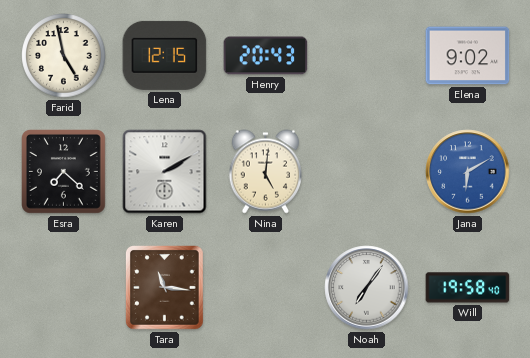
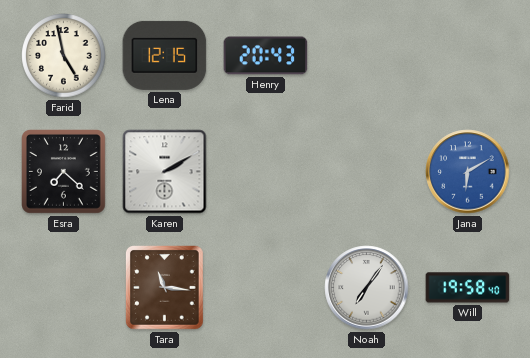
Elena: 9:02 -> none
Nina: 5:01 -> none
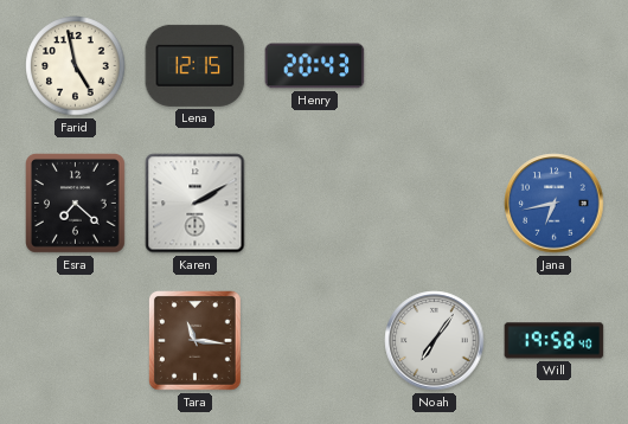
Jana: 6:10 -> 6:43
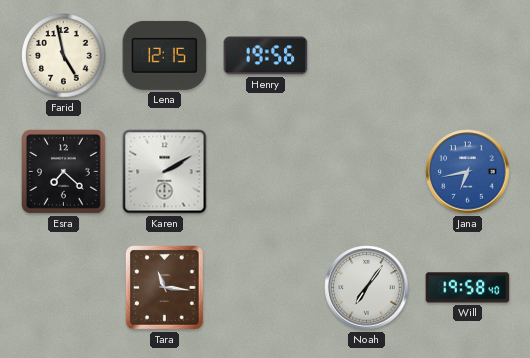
Henry: 20:43 -> 19:56
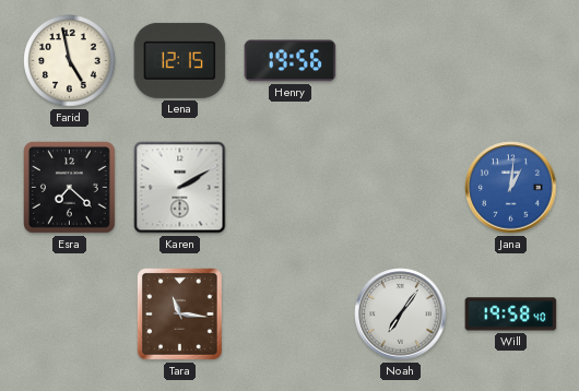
Jana: 6:43 -> 1:01
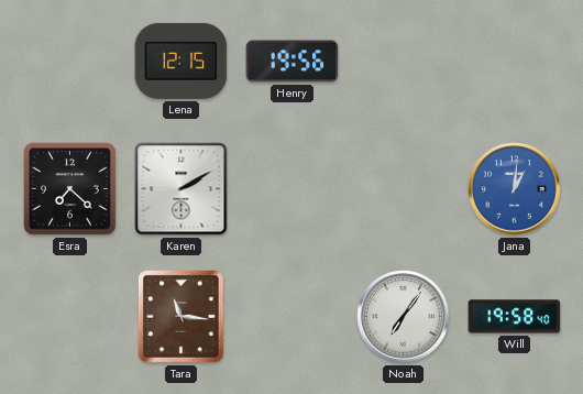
Farid: 4:58 -> none
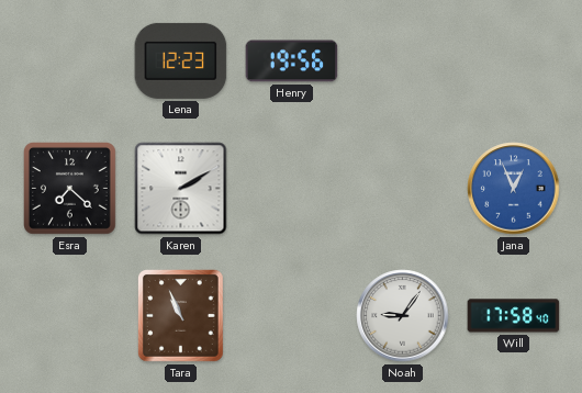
Lena: 12:15 -> 12:23
Jana: 1:01 -> 12:56
Tara: 11:16 -> 10:56
Noah: 7:06 -> 9:06
Will: 19:58 -> 17:58
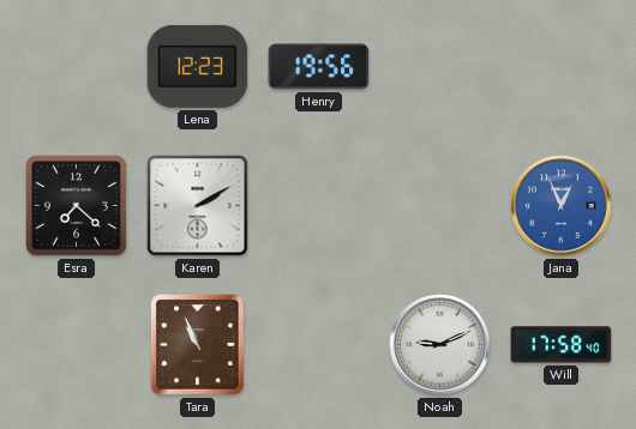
Noah: 9:06 -> 9:11
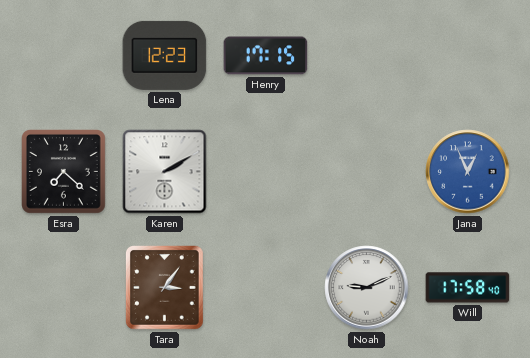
Henry: 19:56 -> 17:15
Tara: 10:56 -> 3:06
